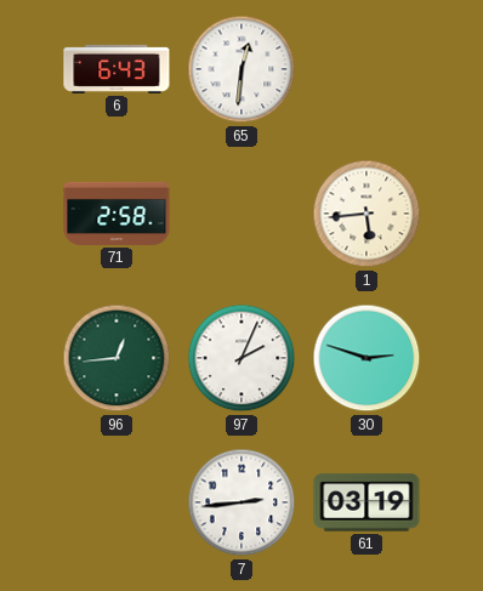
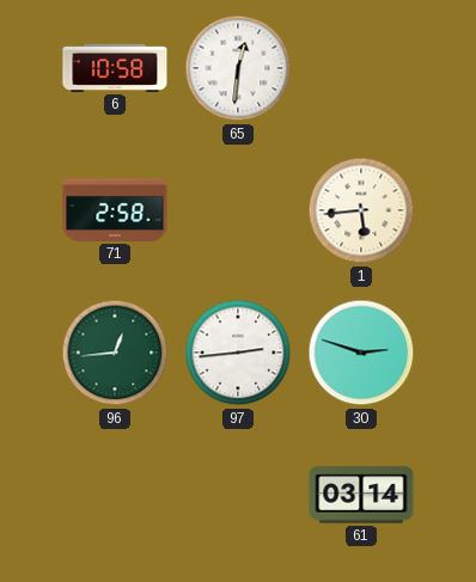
6: 6:43 -> 10:58
97: 2:04 -> 2:44
7: 2:44 -> none
61: 03:19 -> 03:14
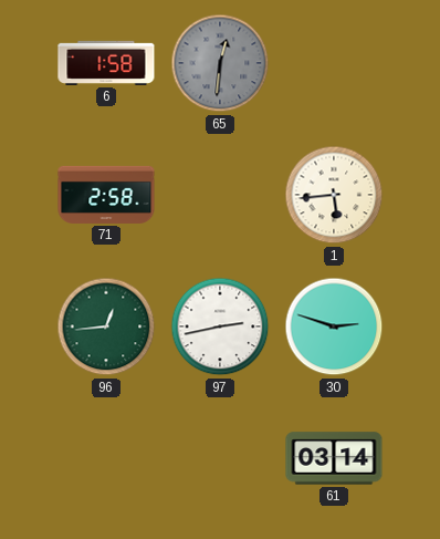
6: 10:58 -> 1:58
65 dial: white -> grey
97: 2:44 -> 2:43
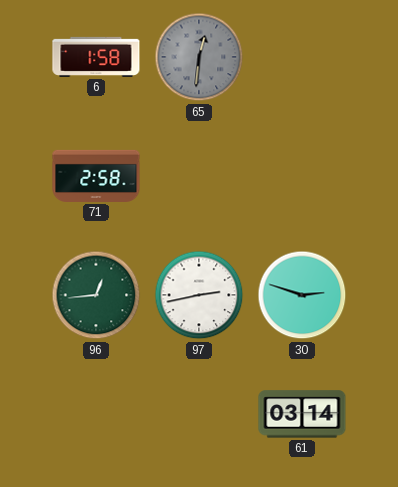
1: 5:44 -> none
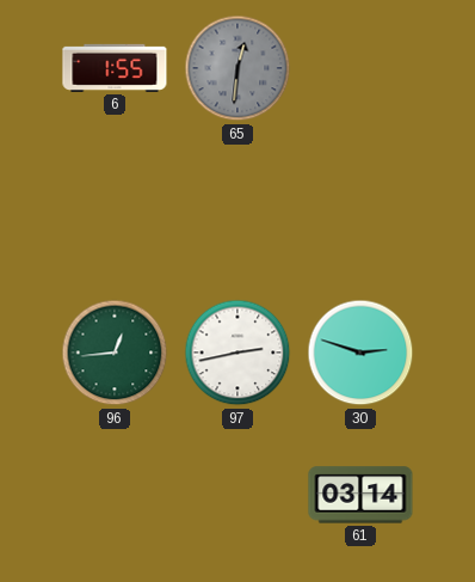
6: 1:58 -> 1:55
71: 2:58 -> none
